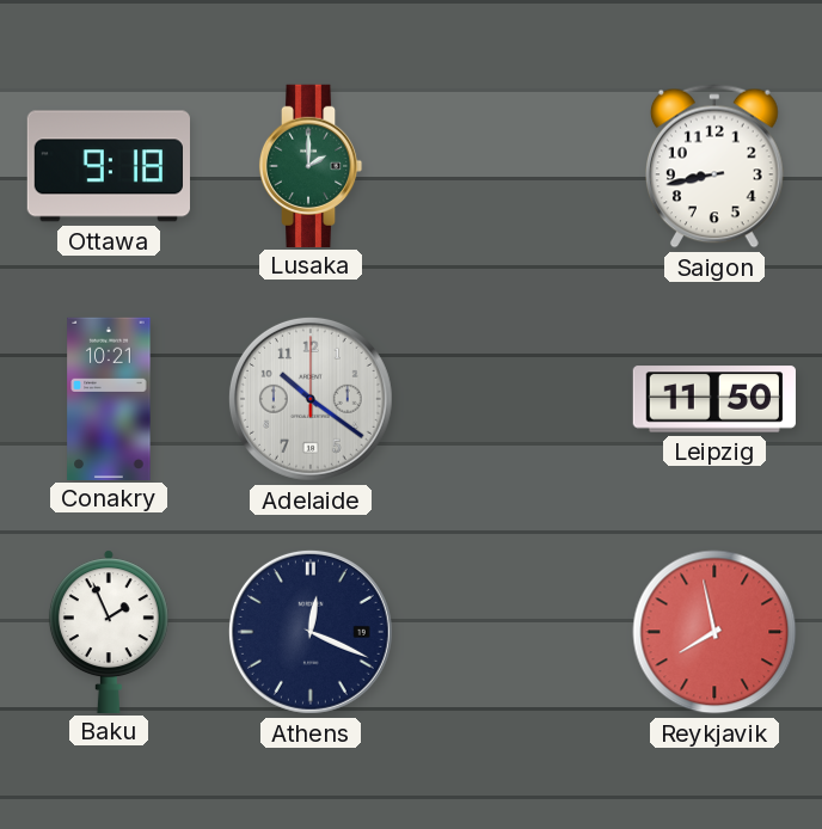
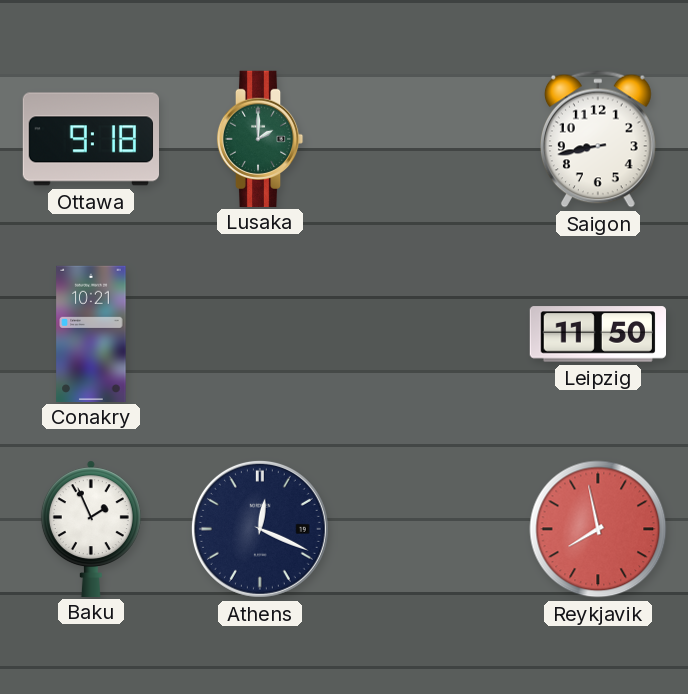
Adelaide: 10:21 -> none
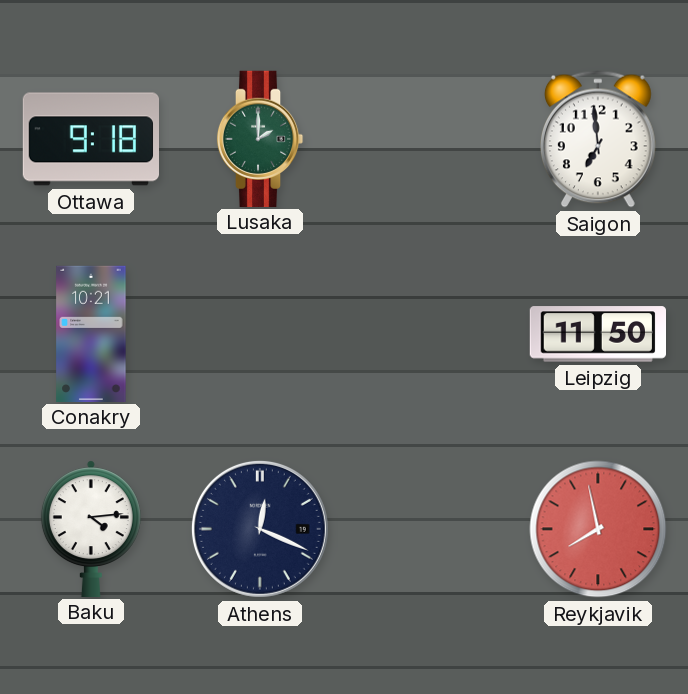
Saigon: 8:43 -> 6:59
Baku: 1:56 -> 4:14
